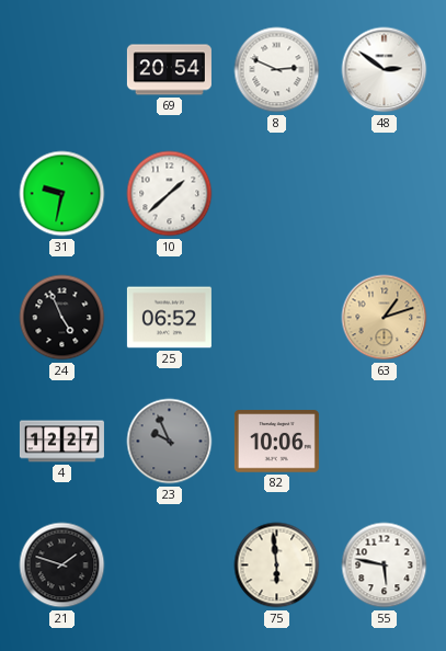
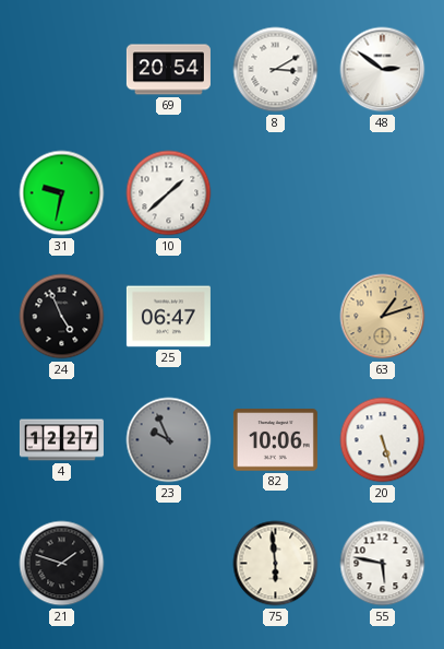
8: 2:49 -> 3:10
25: 06:52 -> 06:47
20: none -> 5:27
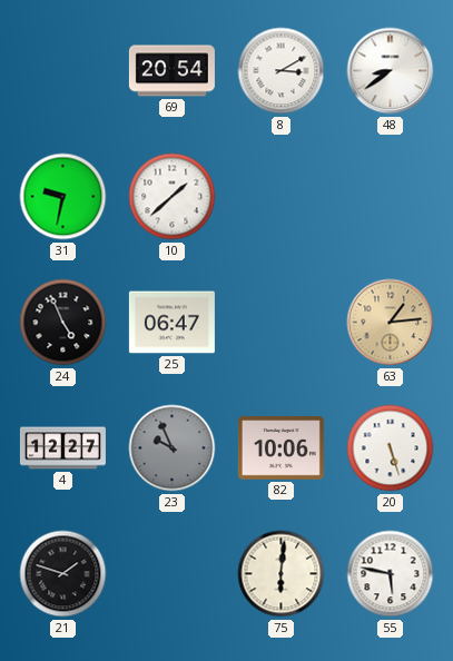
48: 2:51 -> 8:39
63: 1:12 -> 1:14
75: 5:59 -> 6:01
